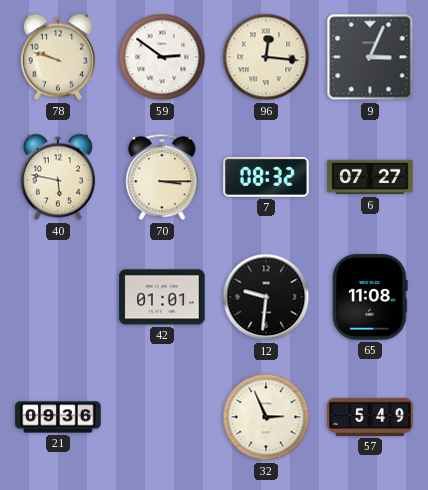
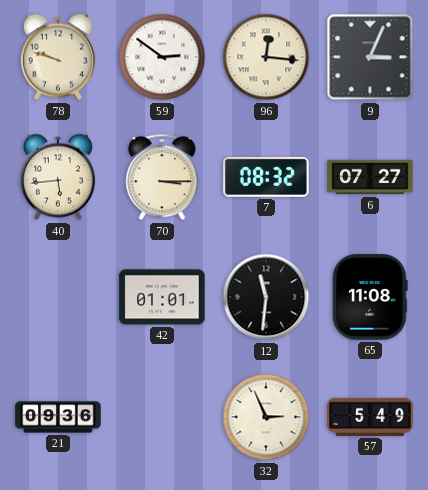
40: 5:47 -> 5:44
12: 9:31 -> 11:31
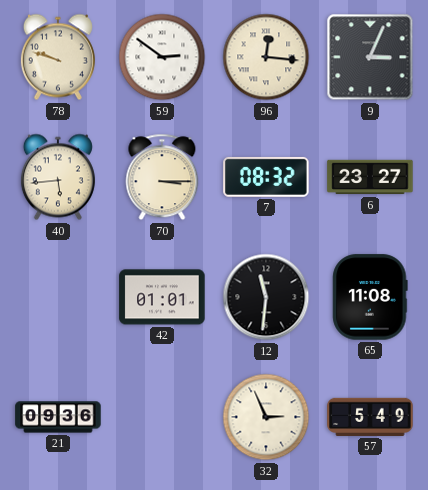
6: 07:27 -> 23:27
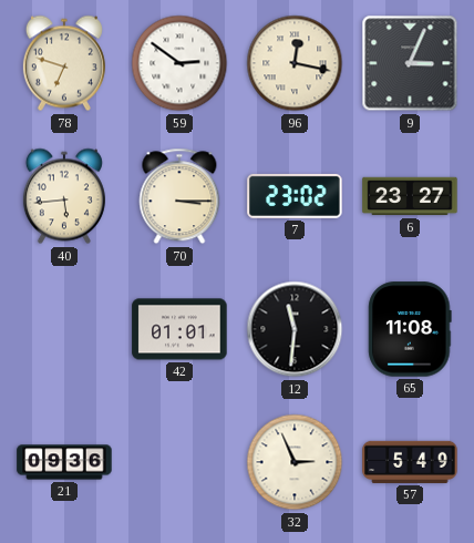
78: 9:48 -> 6:48
96: 12:16 -> 12:17
7: 08:32 -> 23:02
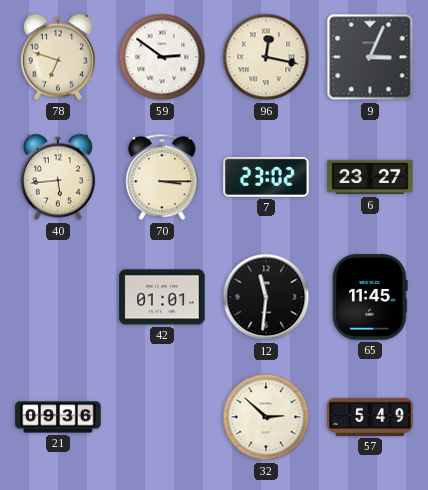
65: 11:08 -> 11:45
32: 2:56 -> 2:52
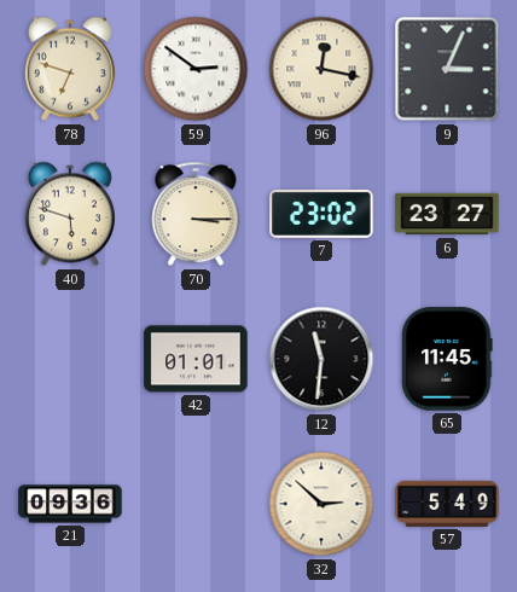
40: 5:44 -> 5:48
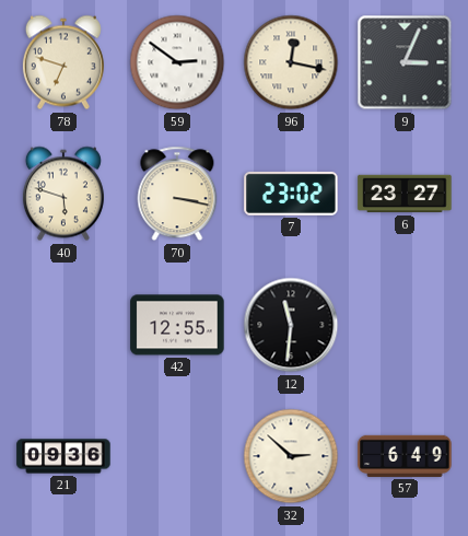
70: 3:15 -> 3:17
42: 01:01 -> 12:55
65: 11:45 -> none
57: 5:49 -> 6:49
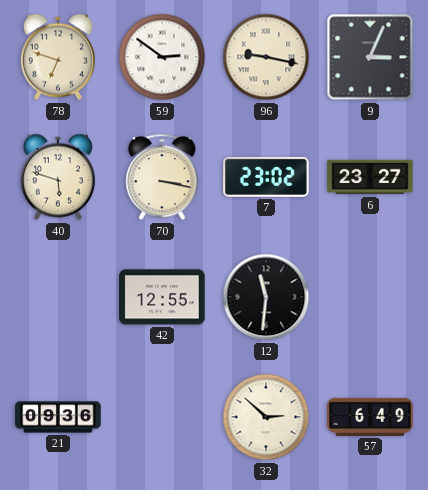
96: 12:17 -> 9:17
